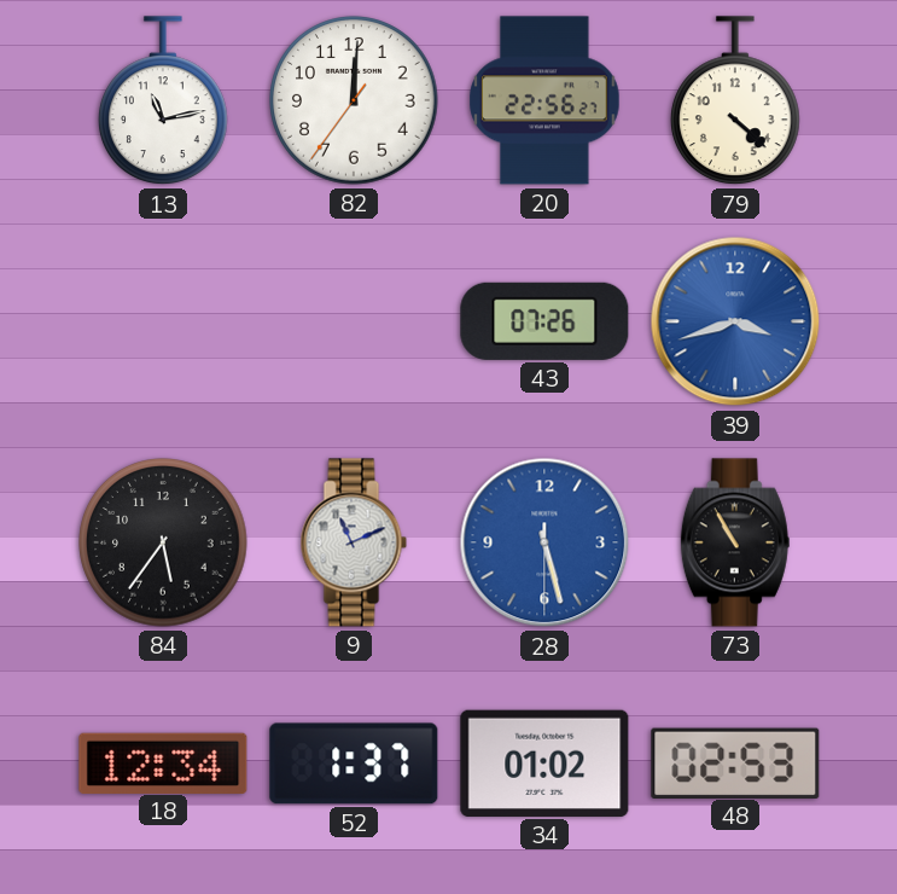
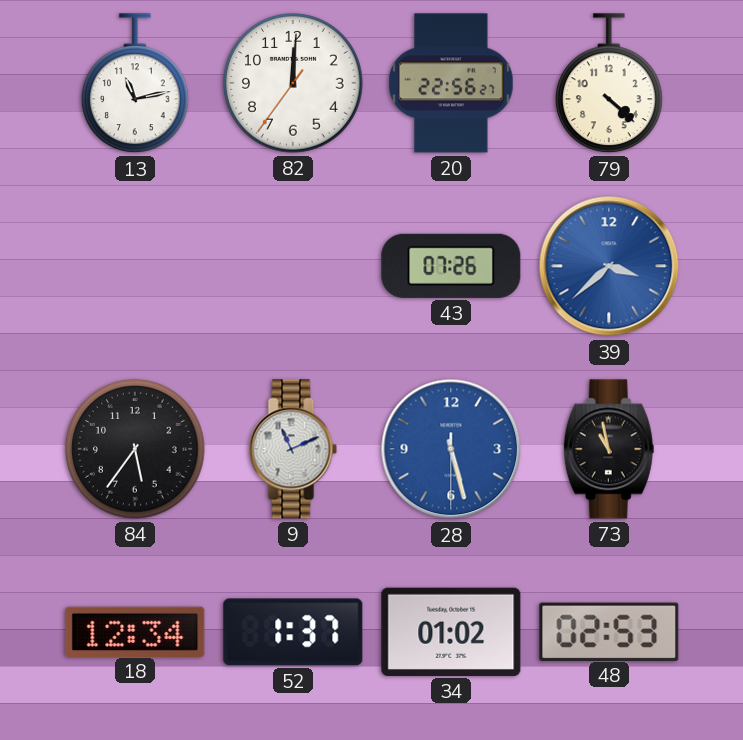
39: 3:42 -> 3:38
73: 10:55 -> 10:58
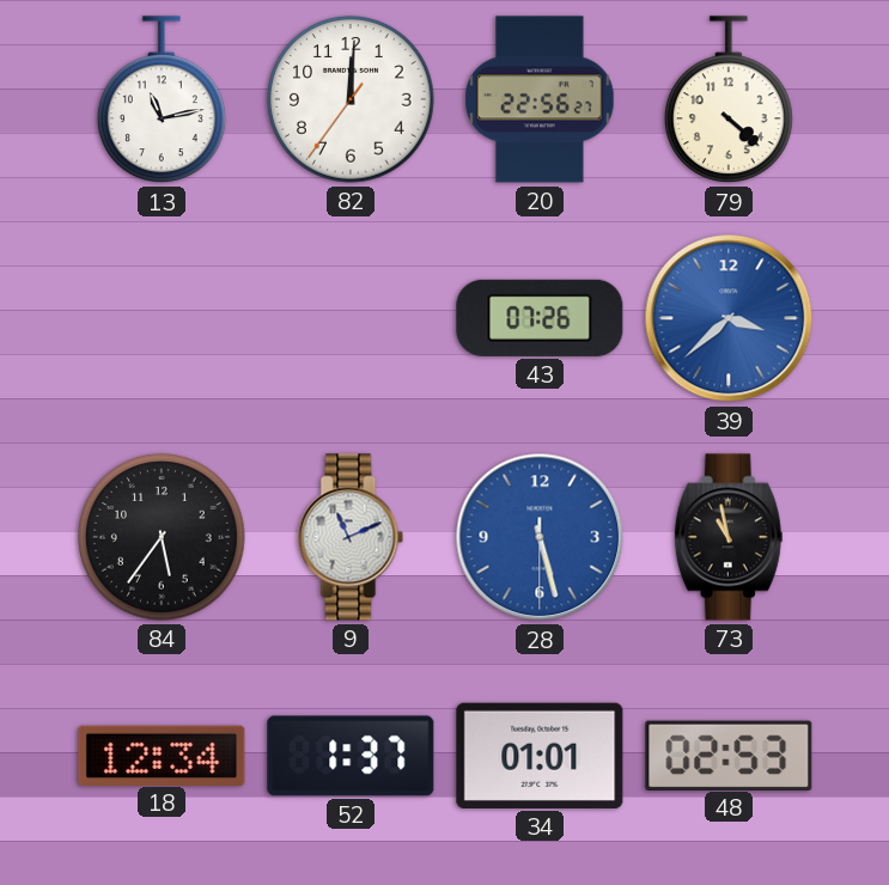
34: 01:02 -> 01:01
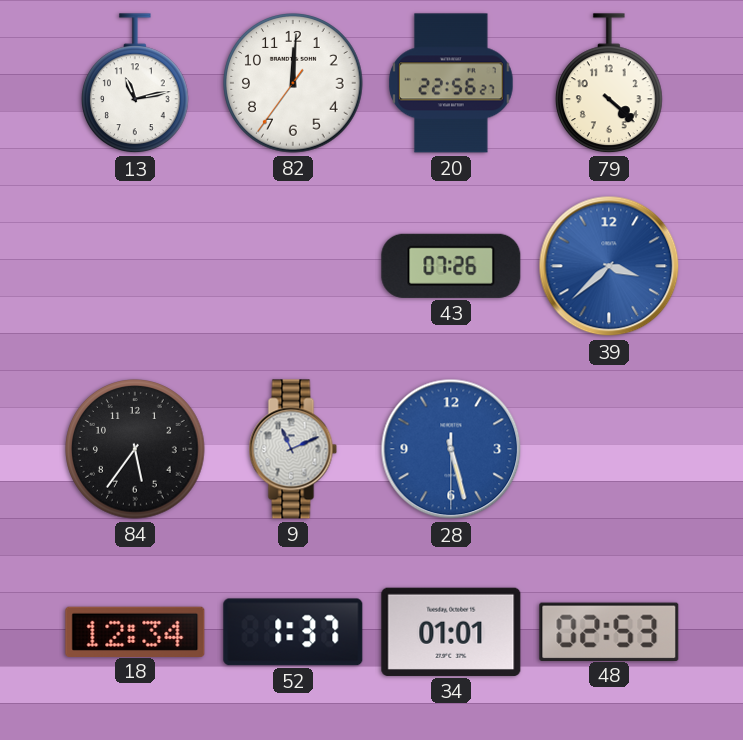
73: 10:58 -> none
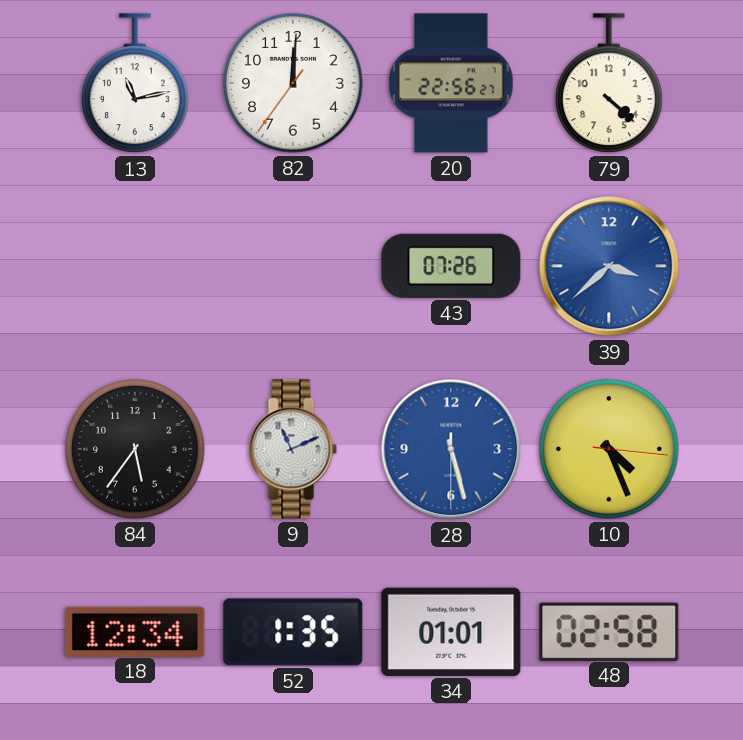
10: none -> 4:26
52: 1:37 -> 1:35
48: 02:53 -> 02:58
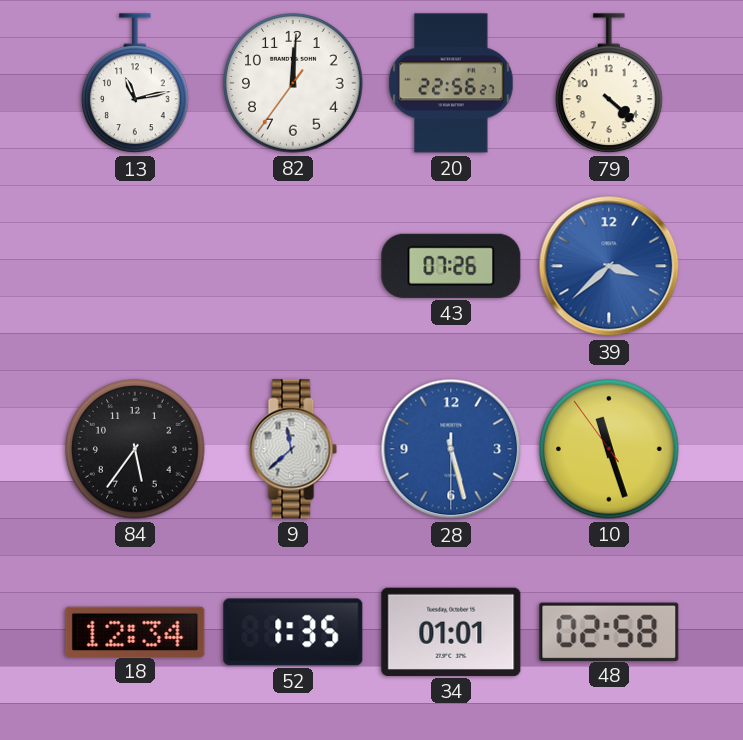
9: 11:11 -> 11:38
10: 4:26 -> 11:26
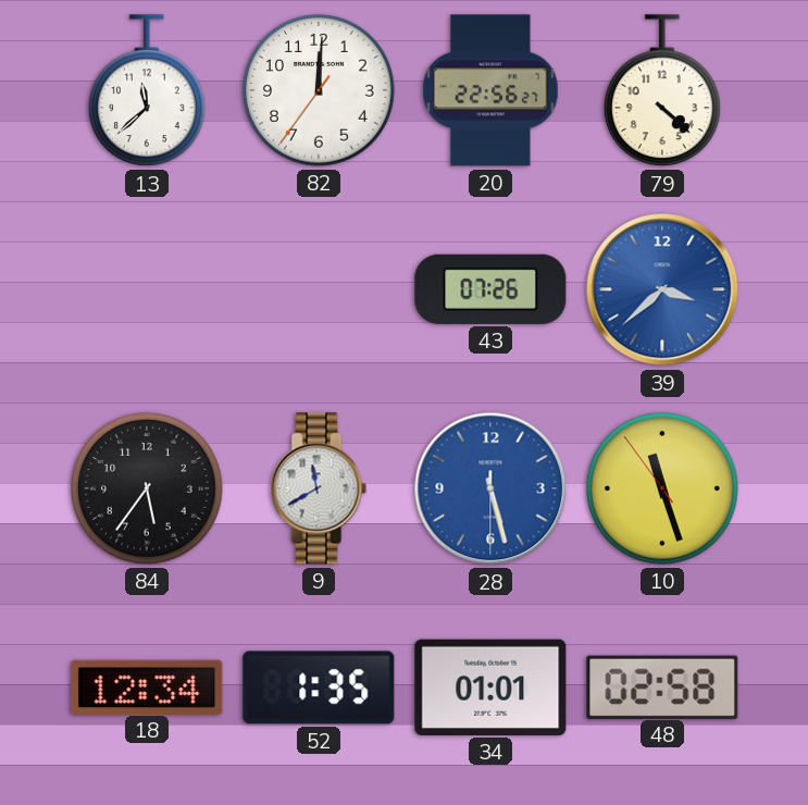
13: 11:13 -> 11:38
9: 11:38 -> 11:40
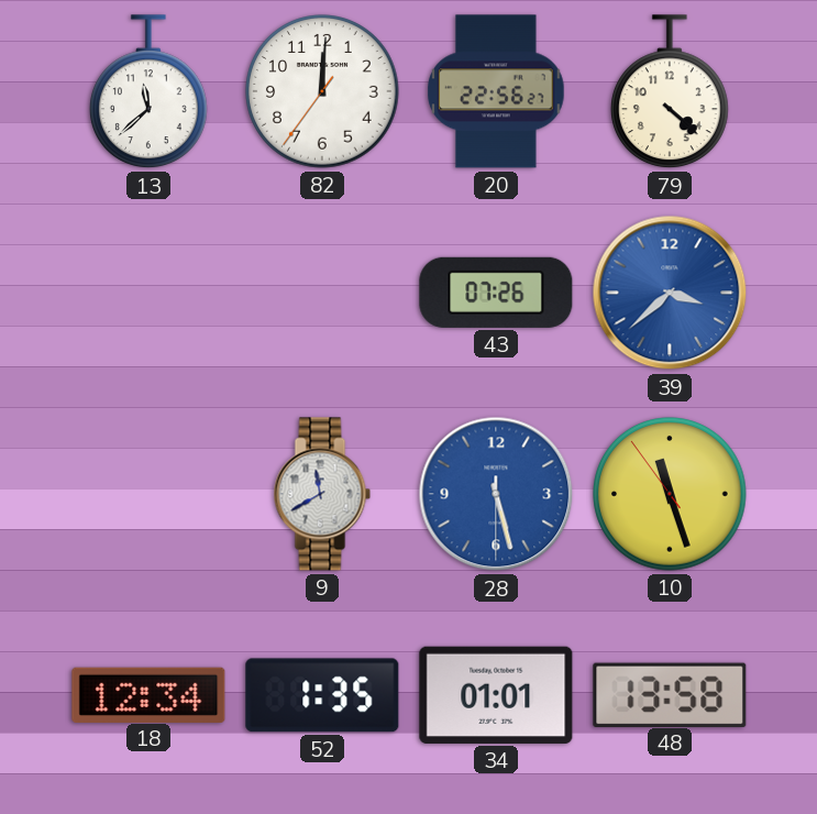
84: 5:36 -> none
48: 02:58 -> 13:58
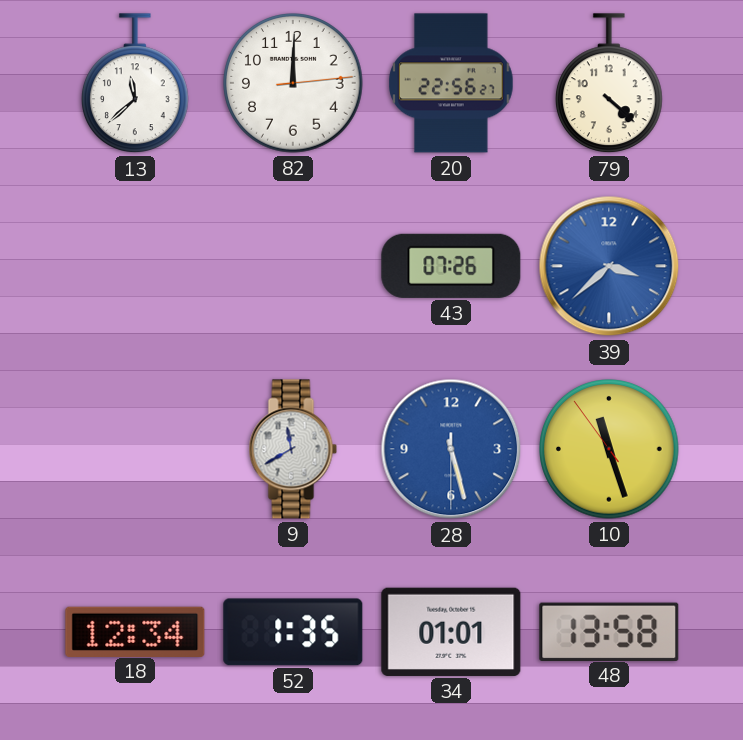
82: 12:00:36 -> 12:00:14
